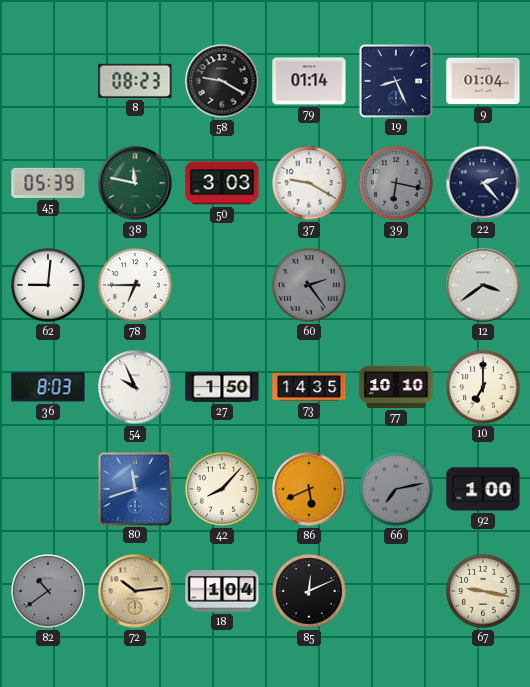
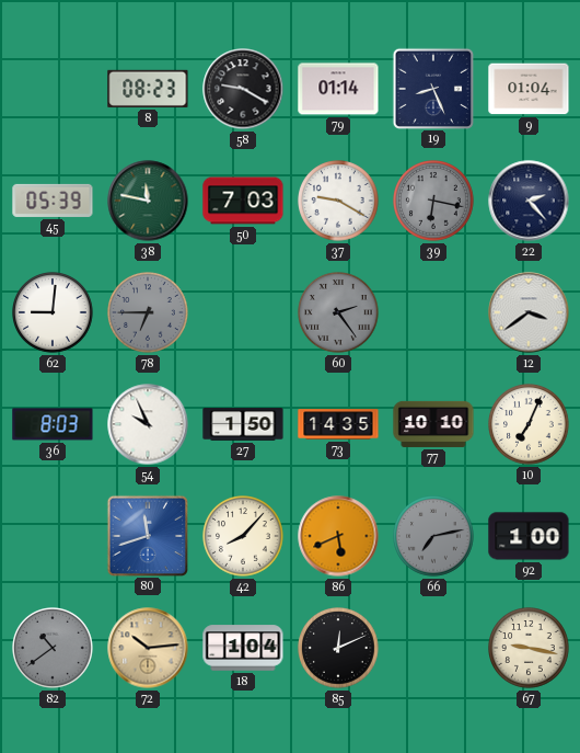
50: 3:03 -> 7:03
78 dial: white -> grey
10: 7:00 -> 7:04
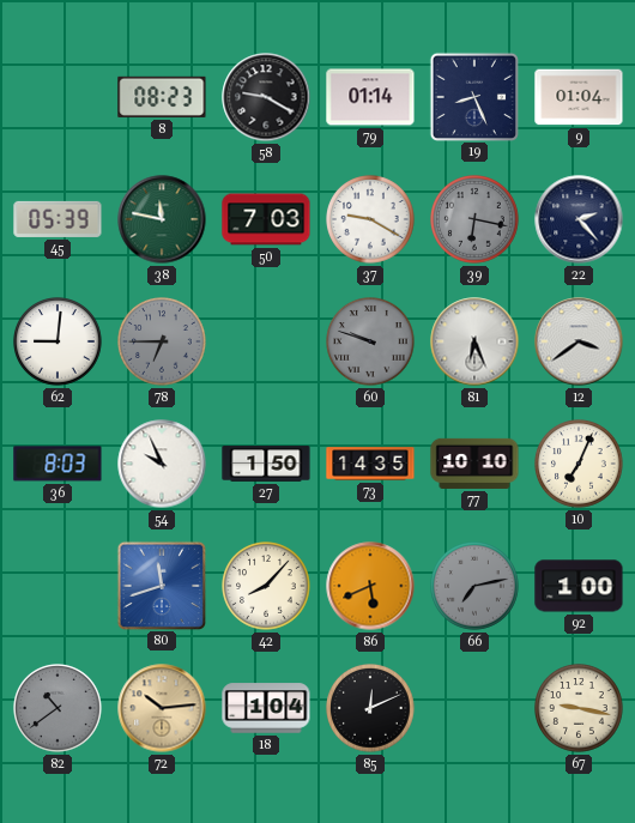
60: 2:24 -> 9:48
81: none -> 6:26
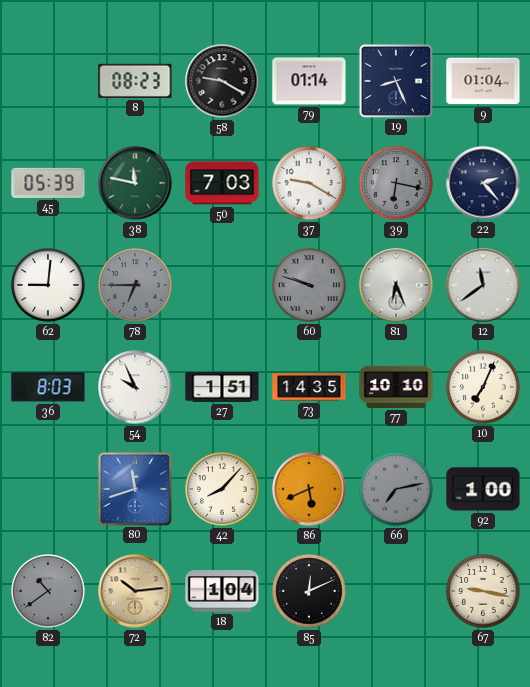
12: 3:39 -> 11:39
27: 1:50 -> 1:51
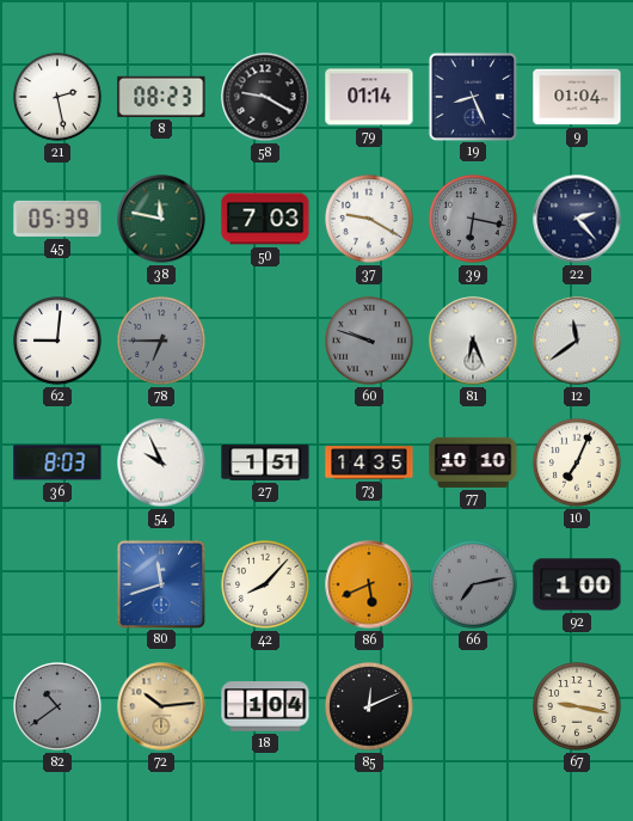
21: none -> 2:28
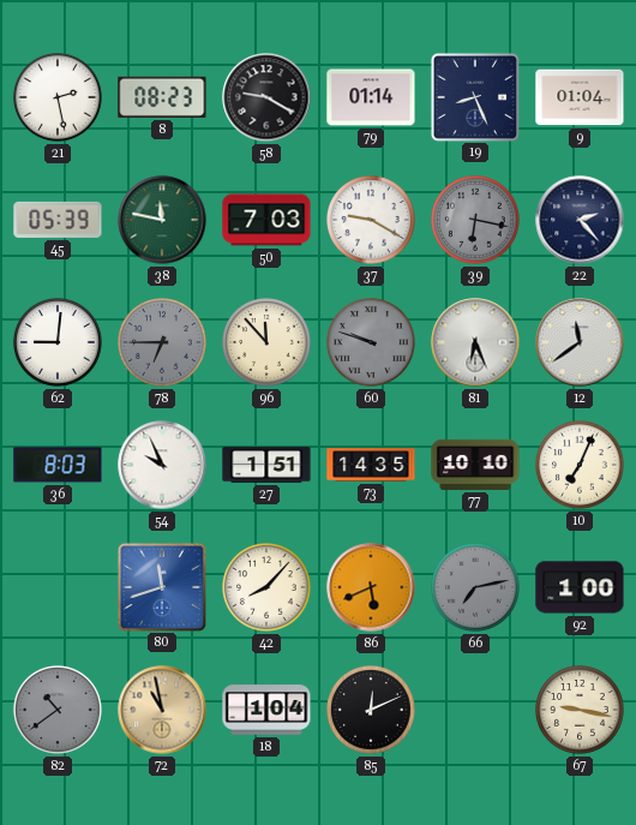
96: none -> 11:53
72: 10:14 -> 10:58
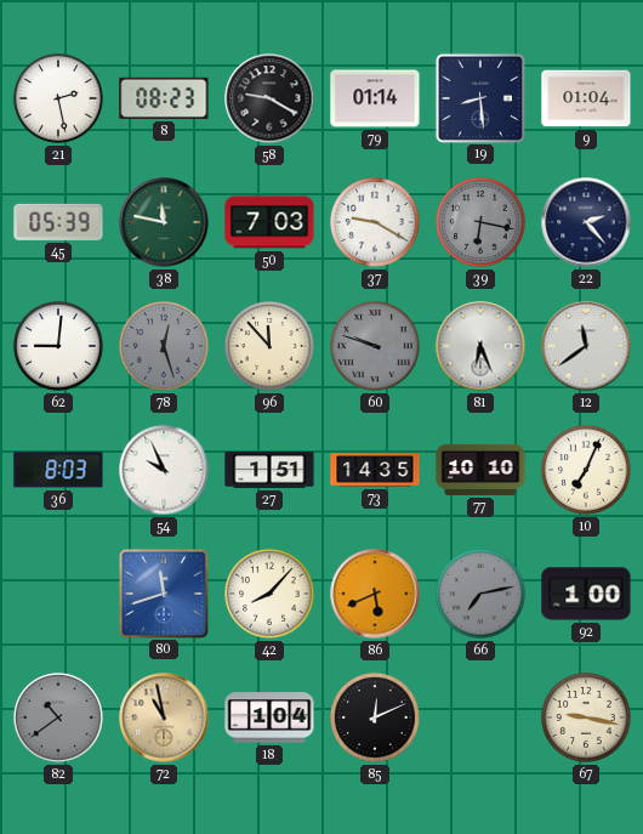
19: 8:26 -> 8:29
78: 6:45 -> 12:27
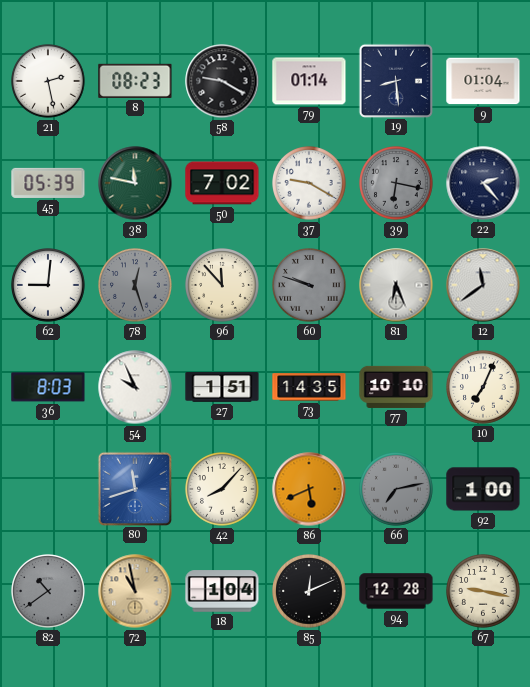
50: 7:03 -> 7:02
94: none -> 12:28
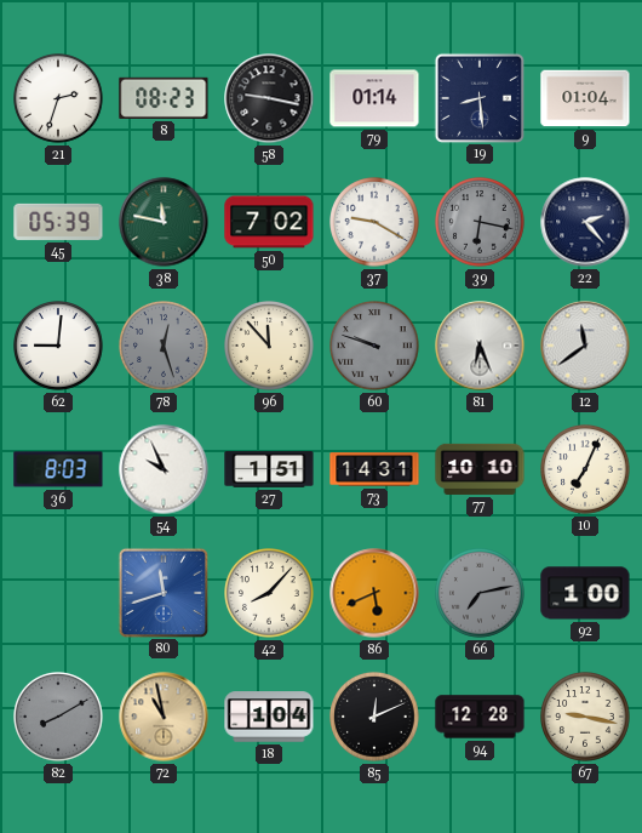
21: 2:28 -> 2:33
58: 9:20 -> 9:17
73: 14:35 -> 14:31
82: 10:39 -> 8:10
